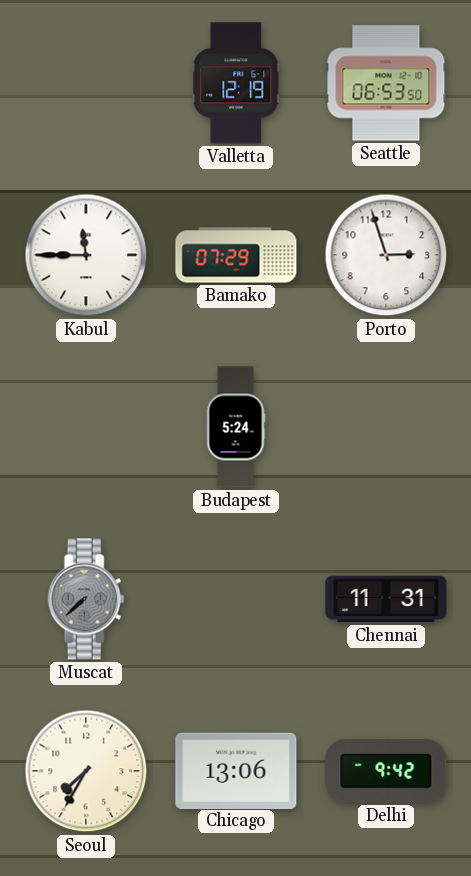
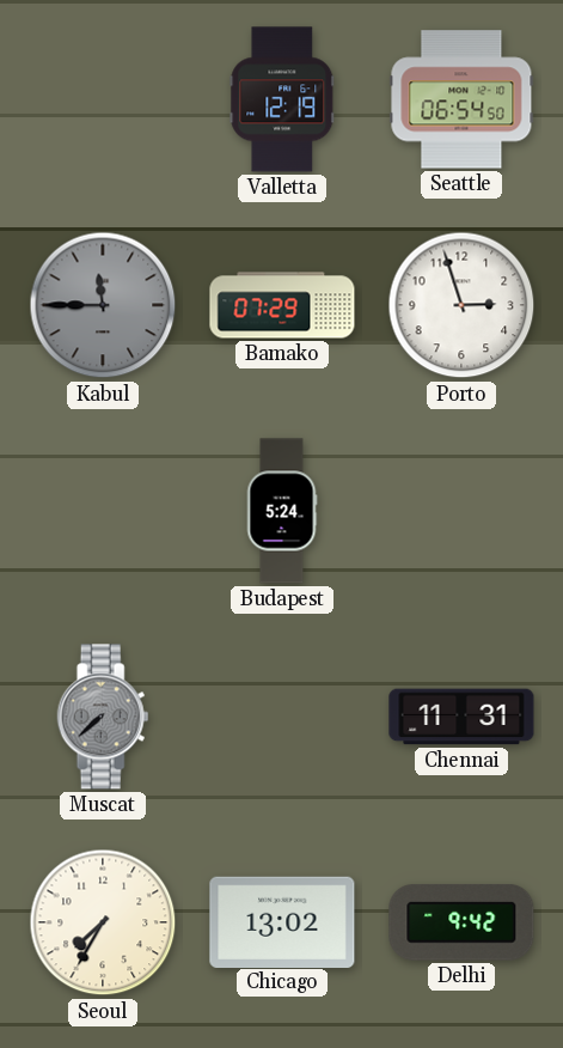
Seattle: 06:53 -> 06:54
Kabul dial: white -> grey
Chicago: 13:06 -> 13:02
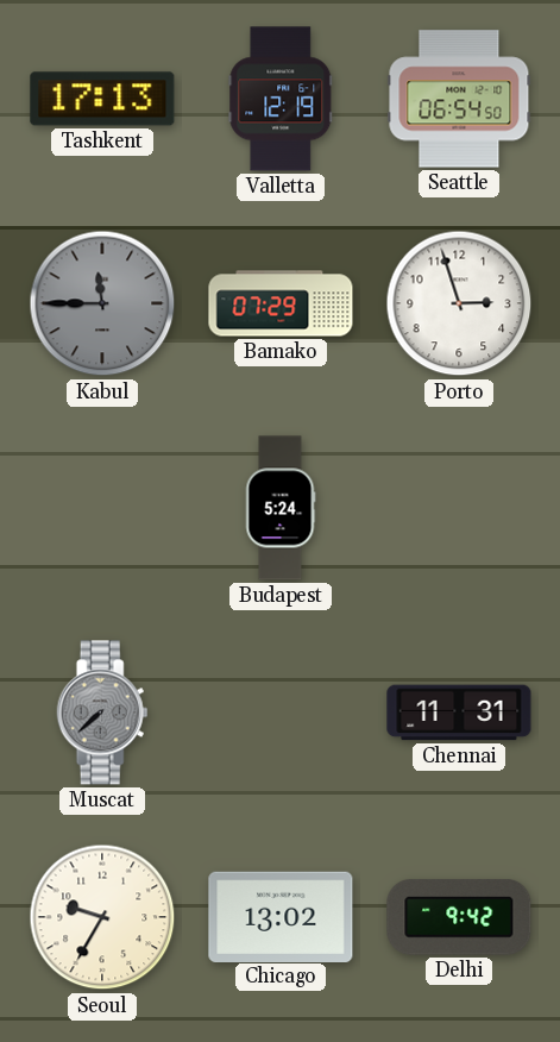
Tashkent: none -> 17:13
Seoul: 7:35 -> 9:35
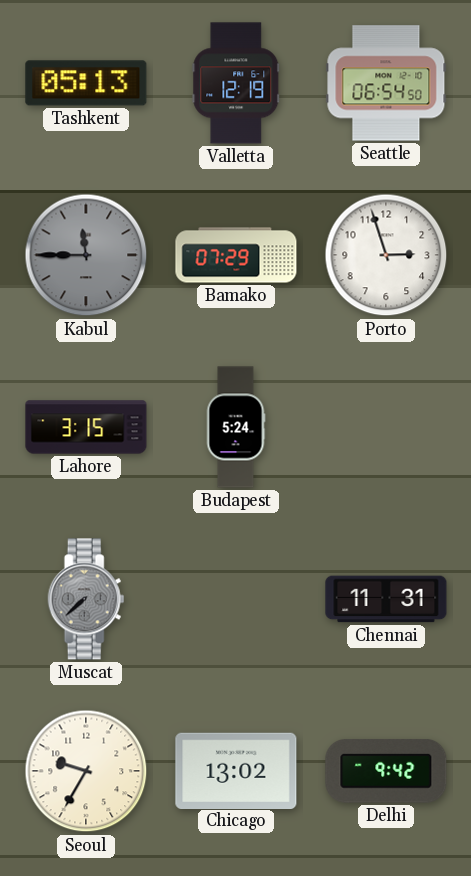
Tashkent: 17:13 -> 05:13
Lahore: none -> 3:15
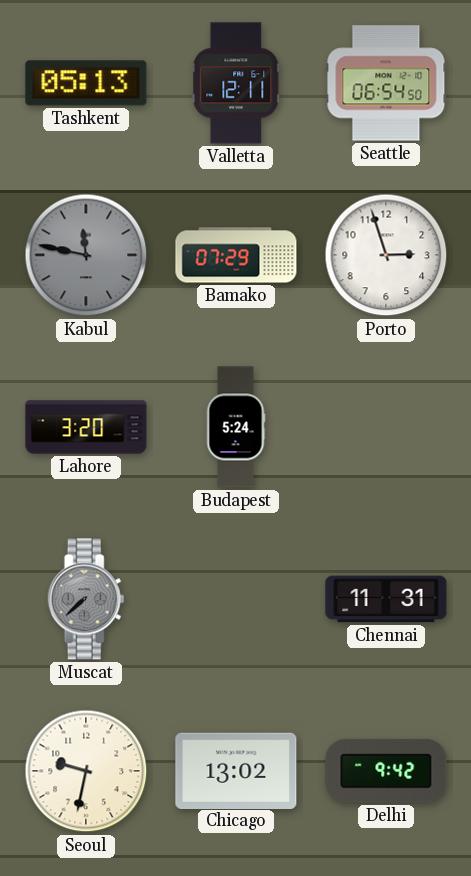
Valletta: 12:19 -> 12:11
Kabul: 11:45 -> 11:47
Lahore: 3:15 -> 3:20
Seoul: 9:35 -> 9:32
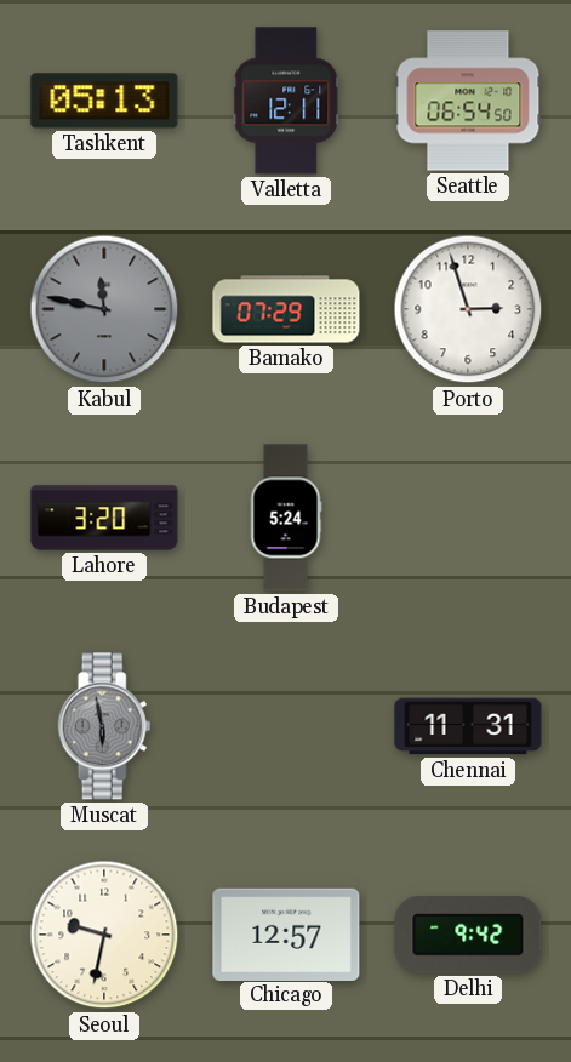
Muscat: 7:38 -> 5:58
Chicago: 13:02 -> 12:57
